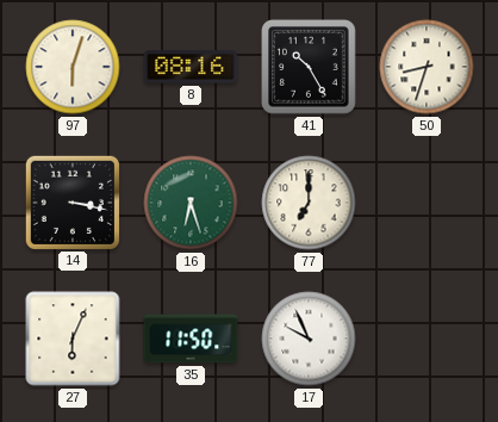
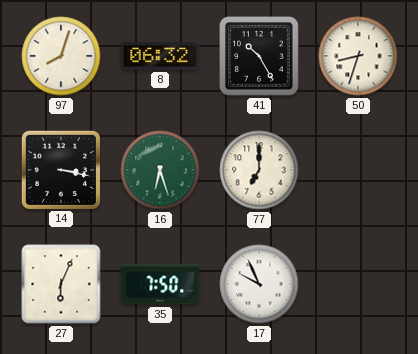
97: 6:03 -> 8:03
8: 08:16 -> 06:32
35: 11:50 -> 7:50
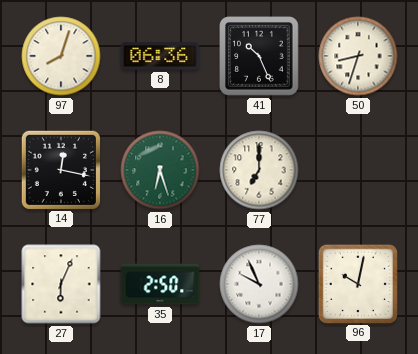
8: 06:32 -> 06:36
41: 10:25 -> 10:26
14: 3:17 -> 12:17
35: 7:50 -> 2:50
96: none -> 10:02
